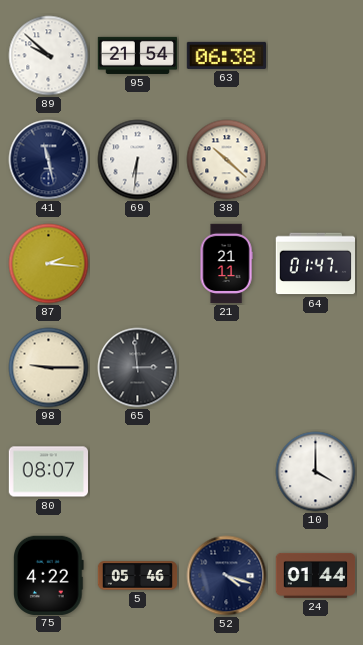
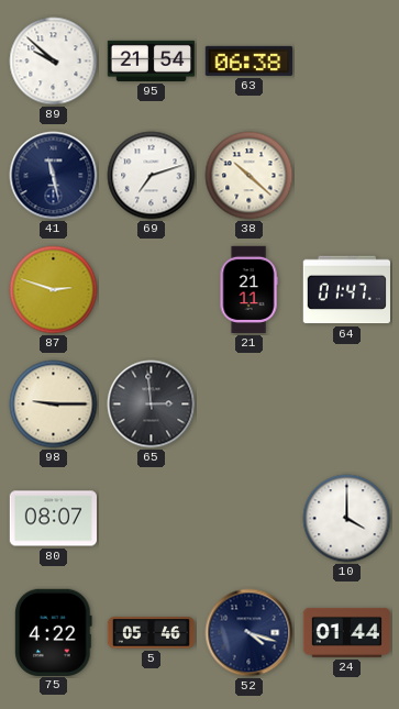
69: 6:31 -> 7:12
87: 2:16 -> 2:48
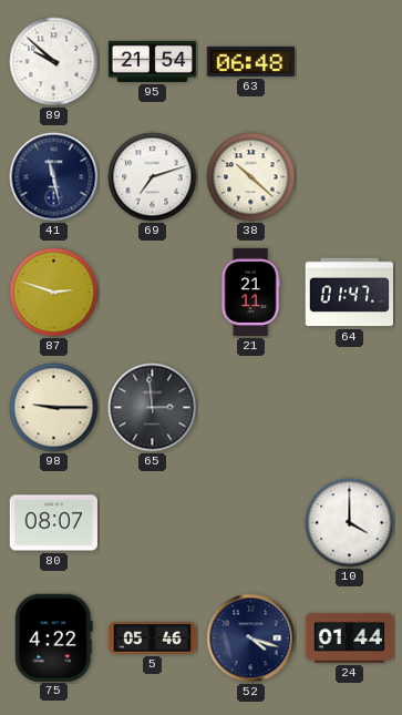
63: 06:38 -> 06:48
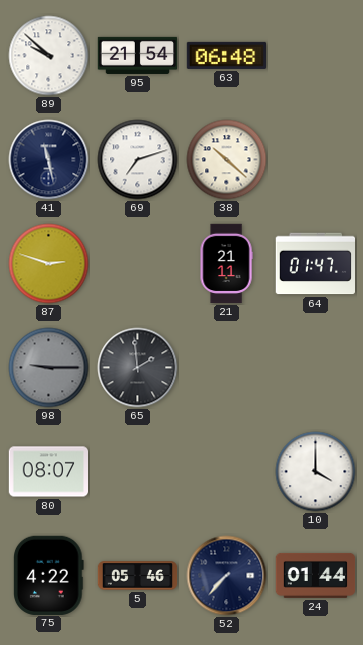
98 dial: cream -> grey
65: 2:59 -> 1:59
52: 4:18 -> 7:37
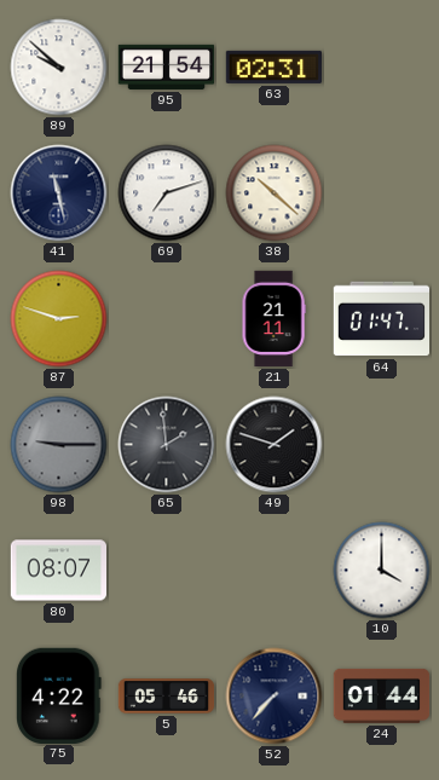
63: 06:48 -> 02:31
49: none -> 1:48
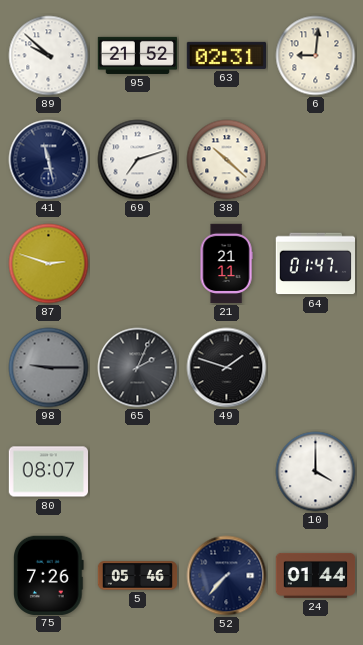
95: 21:54 -> 21:52
6: none -> 9:01
65: 1:59 -> 2:04
75: 4:22 -> 7:26
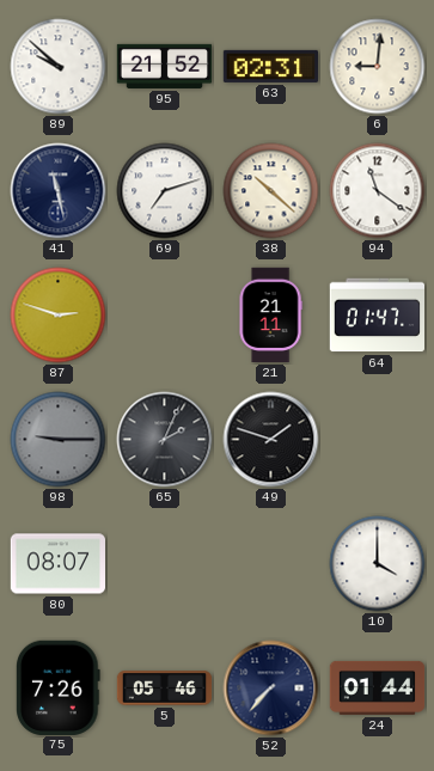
94: none -> 11:21
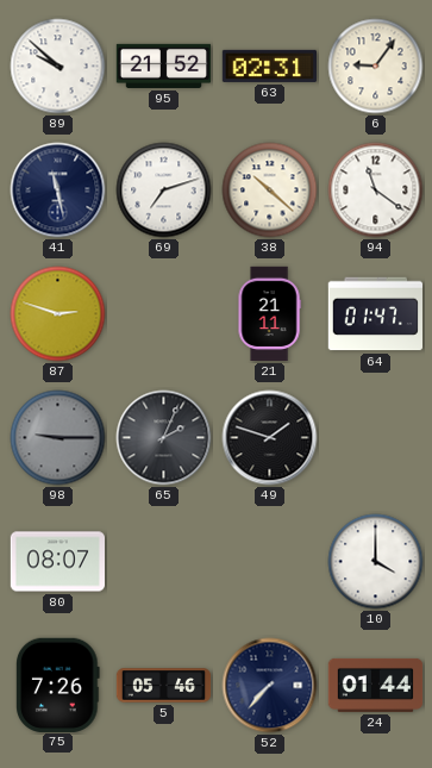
6: 9:01 -> 9:06
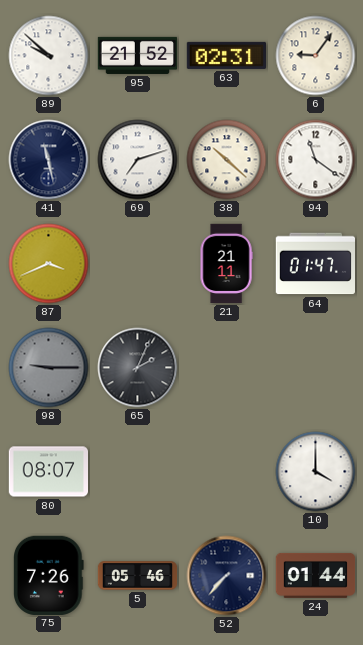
87: 2:48 -> 3:41
49: 1:48 -> none
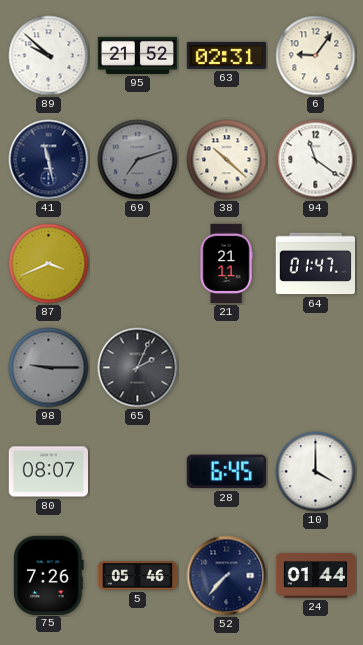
69 dial: white -> grey
28: none -> 6:45
